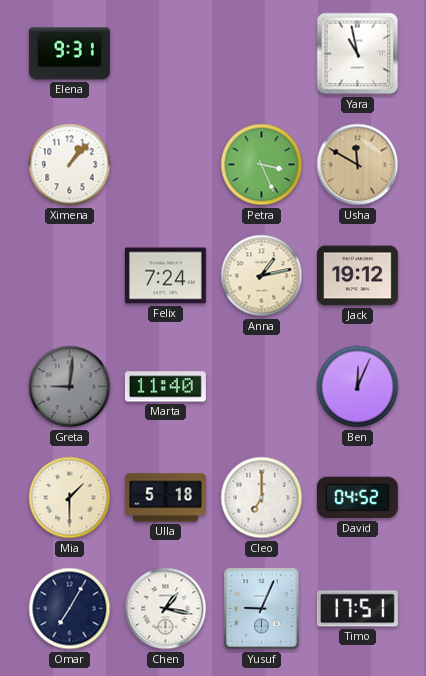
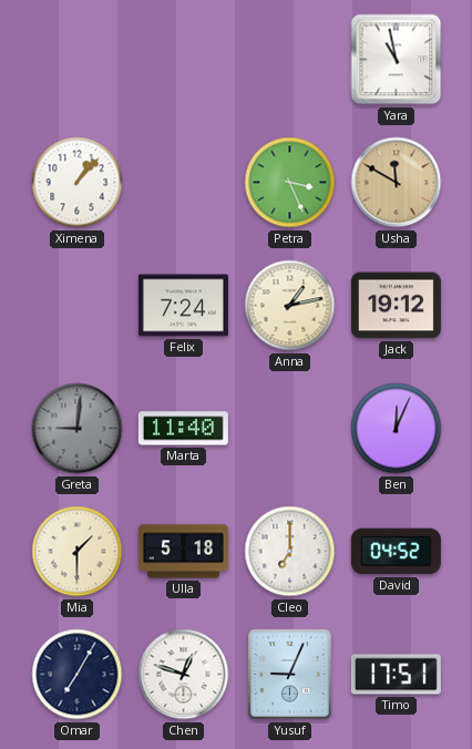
Elena: 9:31 -> none
Chen: 1:17 -> 12:48
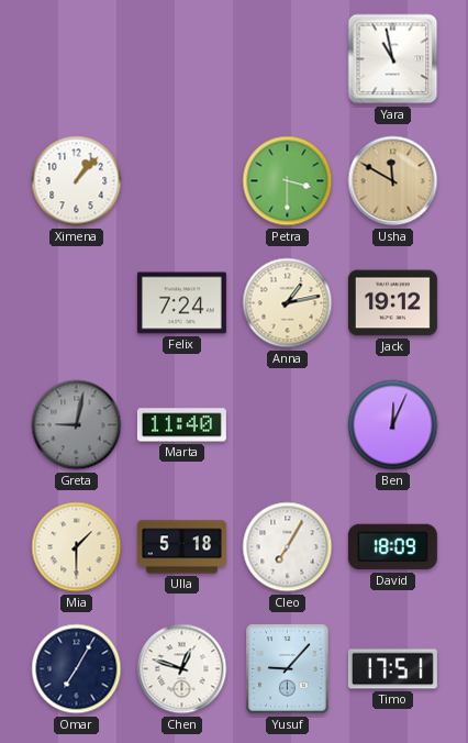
Petra: 3:26 -> 3:30
Greta: 9:01 -> 9:02
Cleo: 7:00 -> 7:05
David: 04:52 -> 18:09
Yusuf: 9:04 -> 9:07
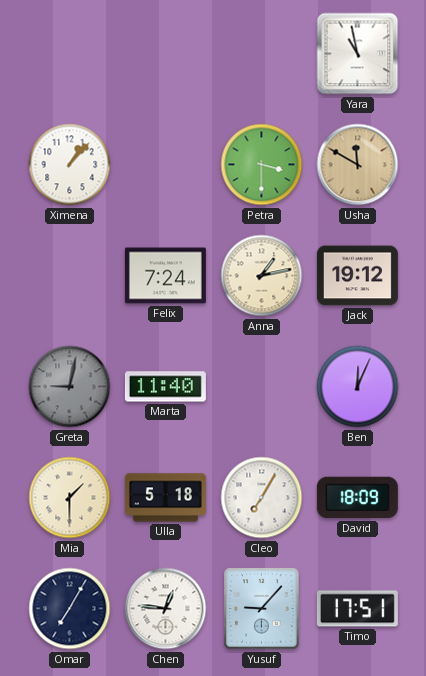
Chen: 12:48 -> 12:46
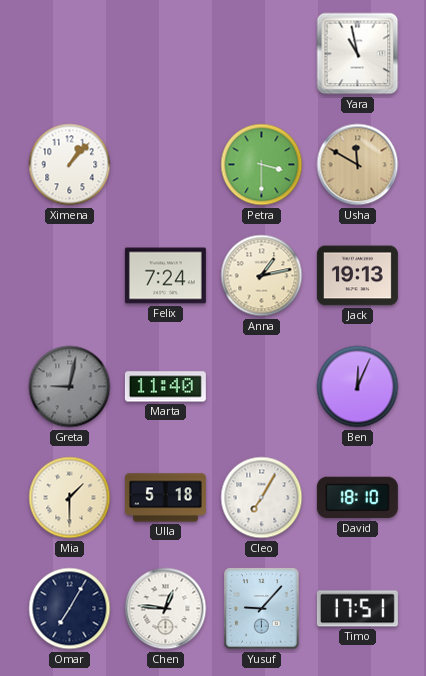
Jack: 19:12 -> 19:13
David: 18:09 -> 18:10
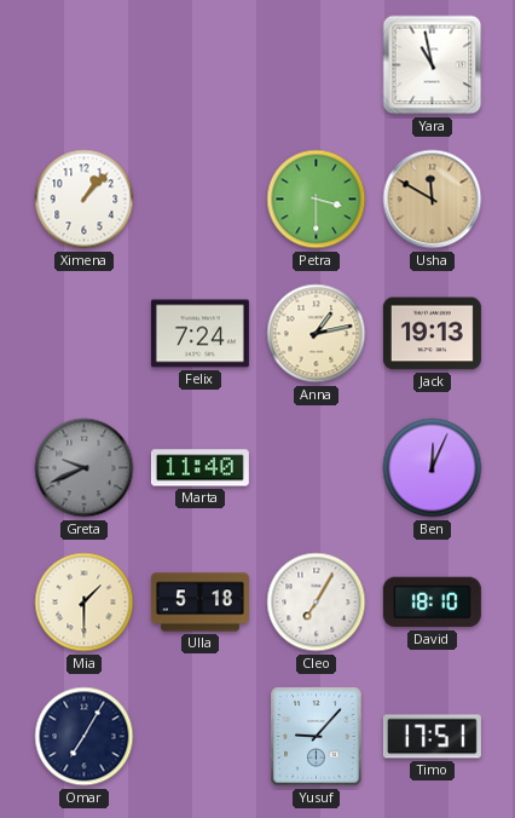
Greta: 9:02 -> 9:41
Chen: 12:46 -> none
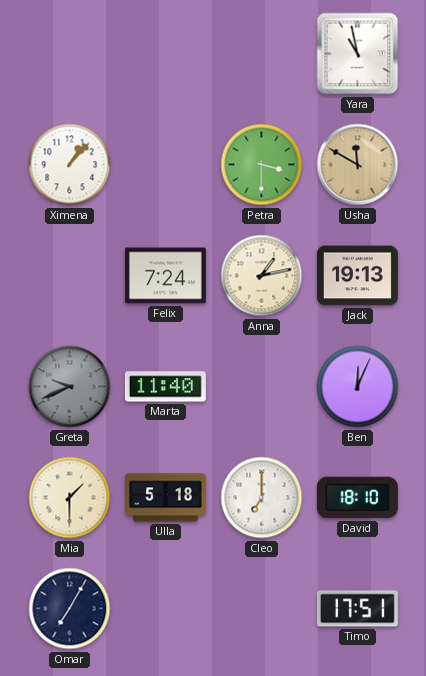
Cleo: 7:05 -> 7:00
Yusuf: 9:07 -> none
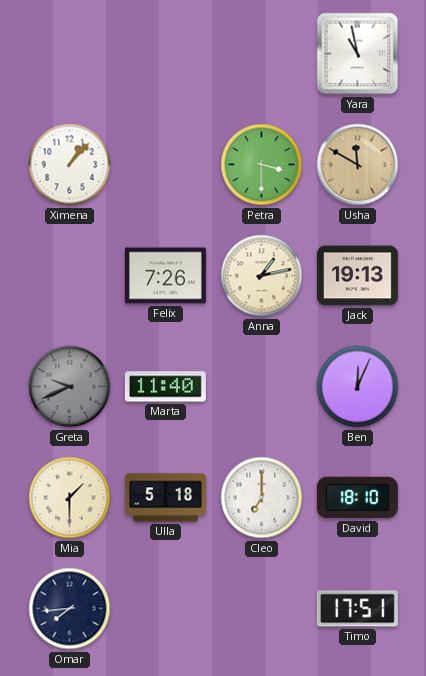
Felix: 7:24 -> 7:26
Omar: 7:05 -> 7:44
